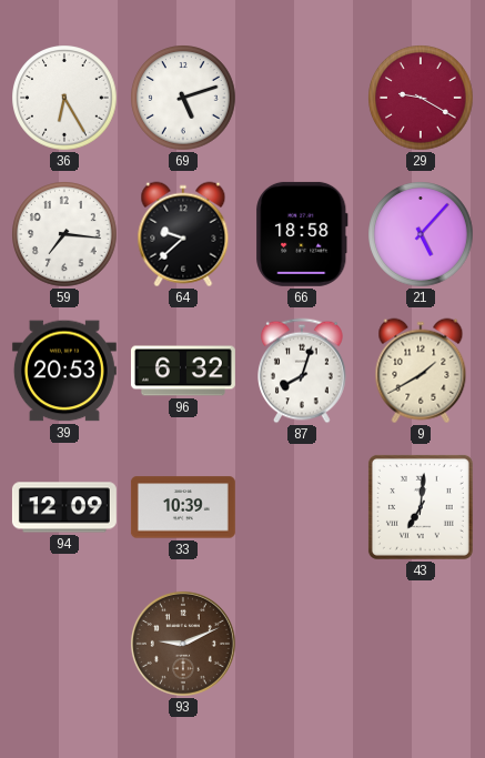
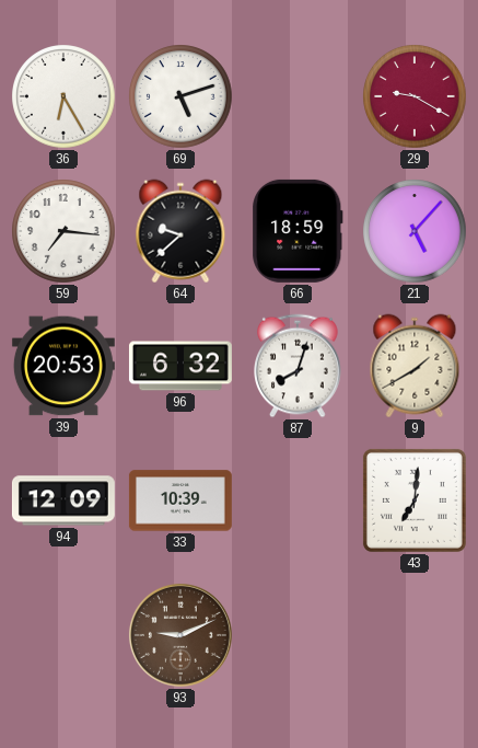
66: 18:58 -> 18:59
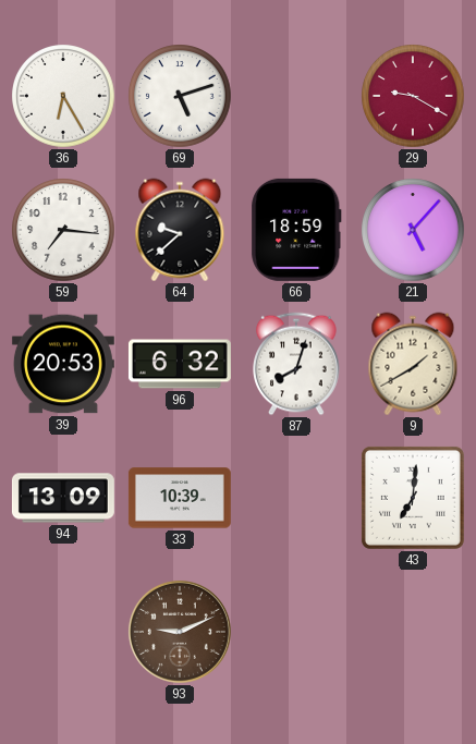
94: 12:09 -> 13:09
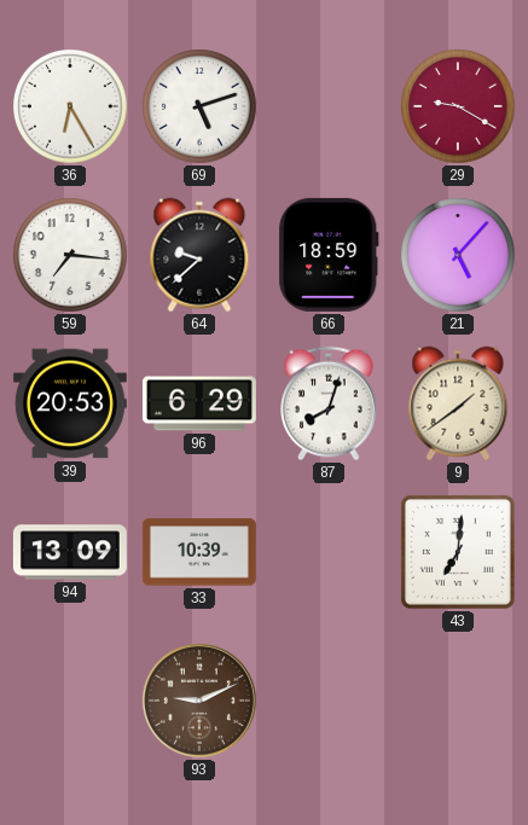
96: 6:32 -> 6:29
9: 1:40 -> 1:39
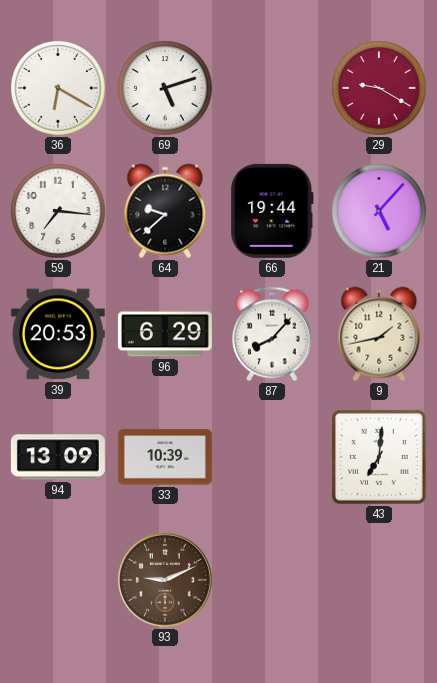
36: 6:25 -> 6:20
66: 18:59 -> 19:44
87: 8:03 -> 8:07
9: 1:39 -> 1:43
